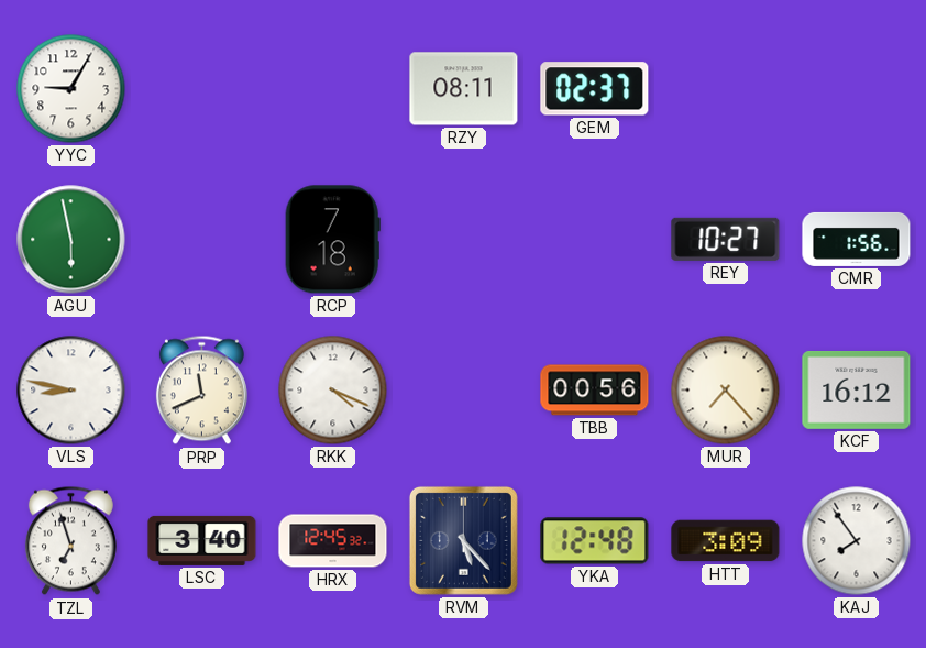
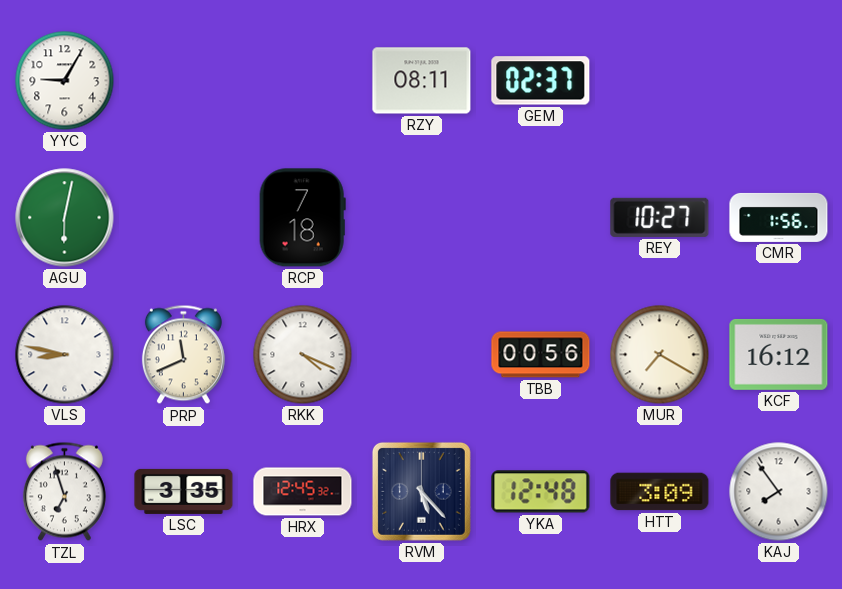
AGU: 5:58 -> 6:02
MUR: 7:23 -> 7:20
LSC: 3:40 -> 3:35
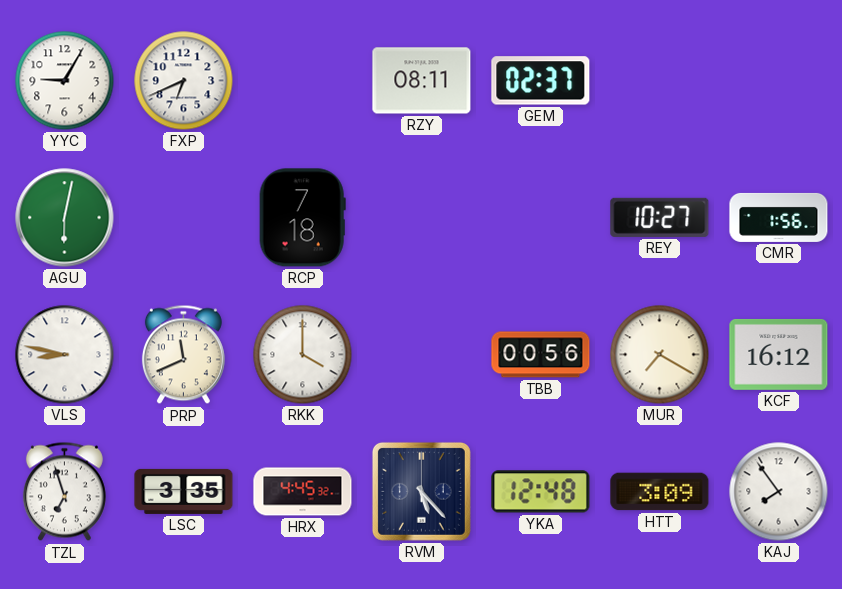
FXP: none -> 6:41
RKK: 4:19 -> 4:00
HRX: 12:45 -> 4:45
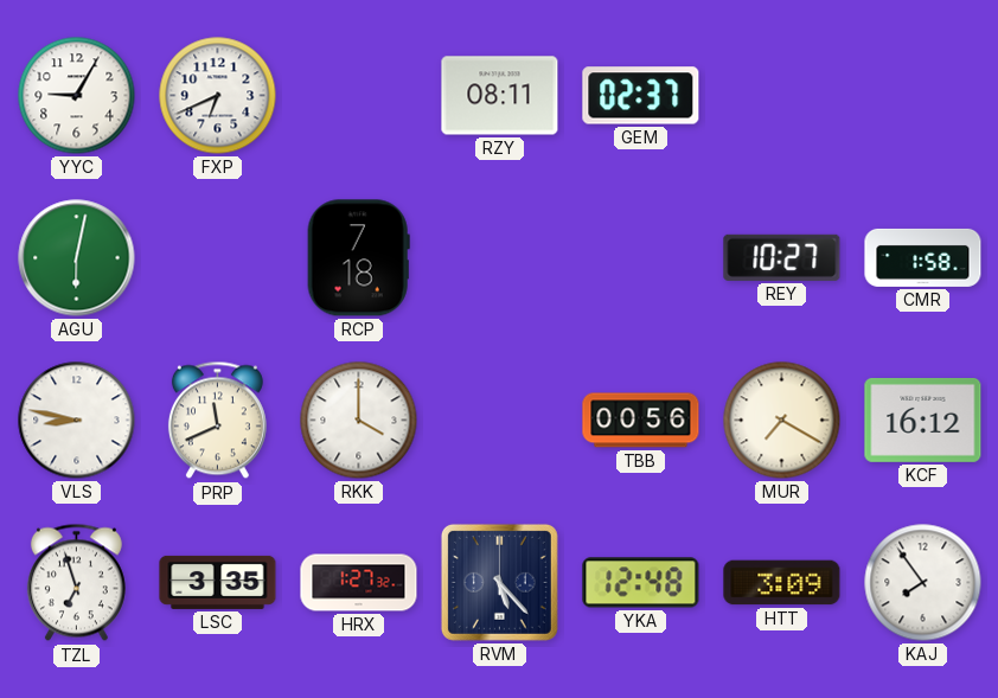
CMR: 1:56 -> 1:58
HRX: 4:45 -> 1:27
